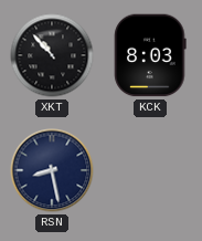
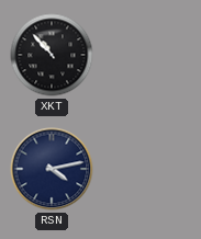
KCK: 8:03 -> none
RSN: 8:28 -> 4:13
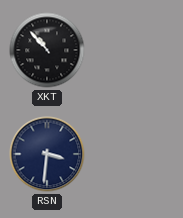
RSN: 4:13 -> 3:31
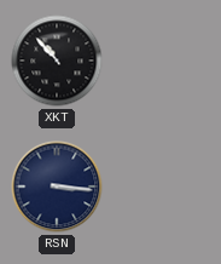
RSN: 3:31 -> 3:16
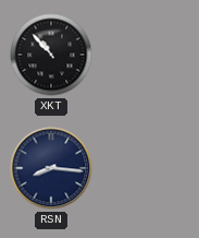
RSN: 3:16 -> 8:16
